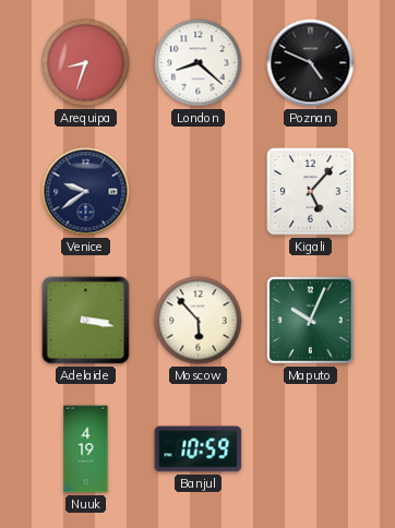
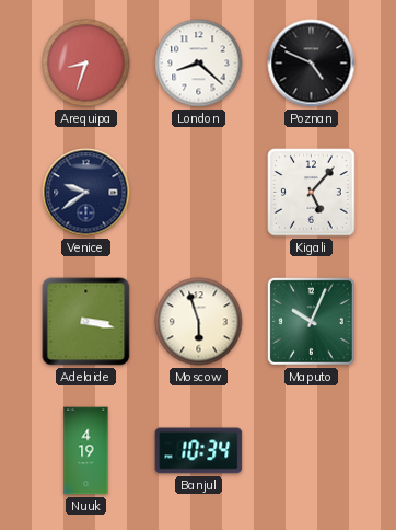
Moscow: 5:53 -> 5:57
Banjul: 10:59 -> 10:34
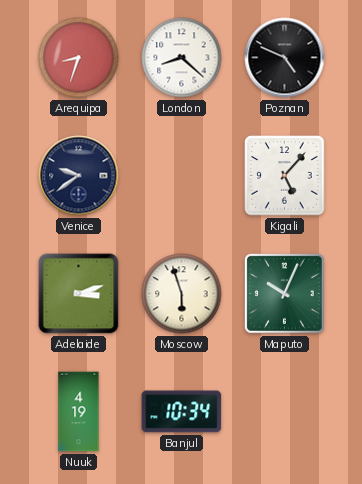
Adelaide: 3:17 -> 3:12
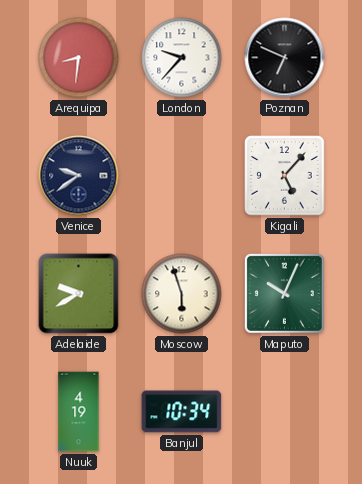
Arequipa: 8:33 -> 8:31
London: 8:22 -> 9:37
Poznan: 4:49 -> 6:49
Adelaide: 3:12 -> 9:40
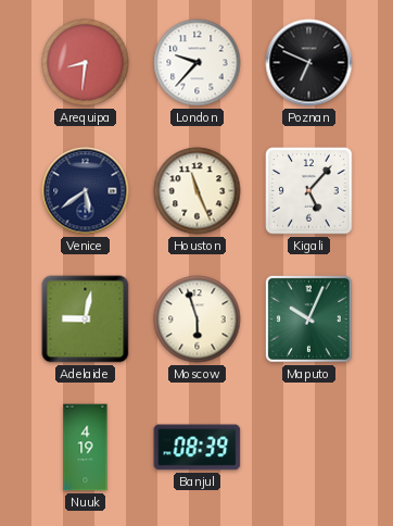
Venice: 9:39 -> 5:39
Houston: none -> 11:26
Adelaide: 9:40 -> 9:02
Banjul: 10:34 -> 08:39
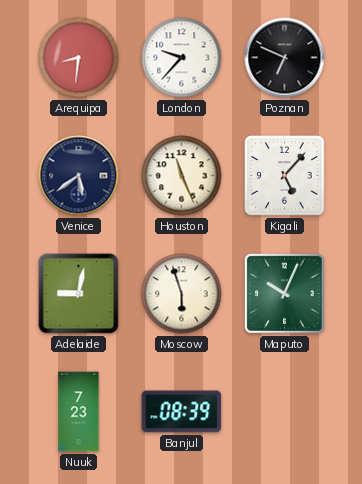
Nuuk: 4:19 -> 7:23
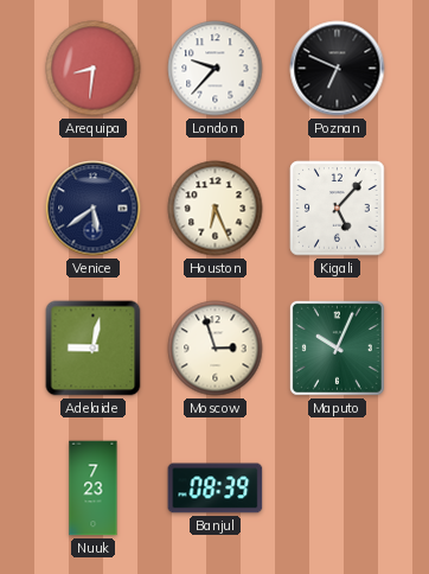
Houston: 11:26 -> 6:26
Moscow: 5:57 -> 2:57
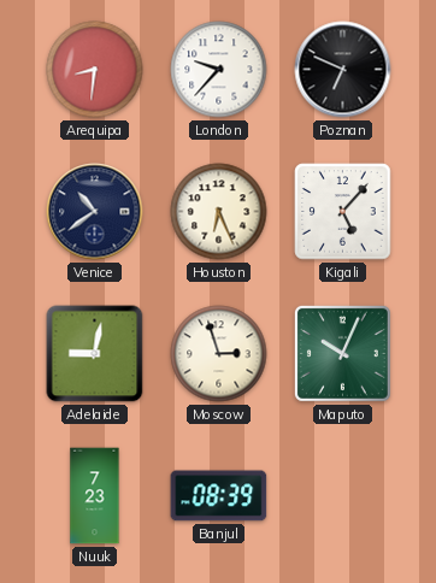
Venice: 5:39 -> 10:39
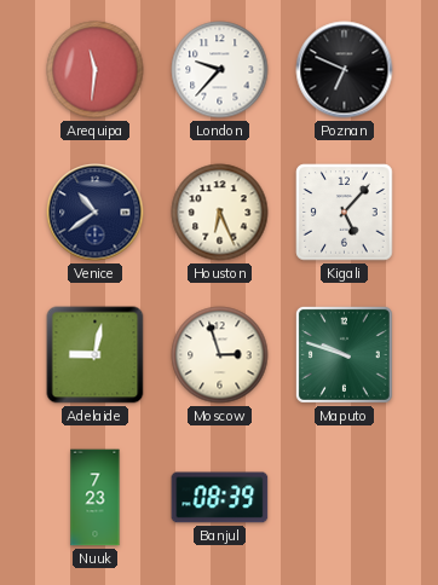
Arequipa: 8:31 -> 11:31
Maputo: 10:04 -> 9:48
